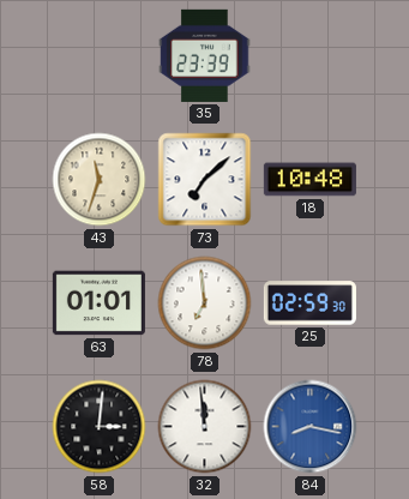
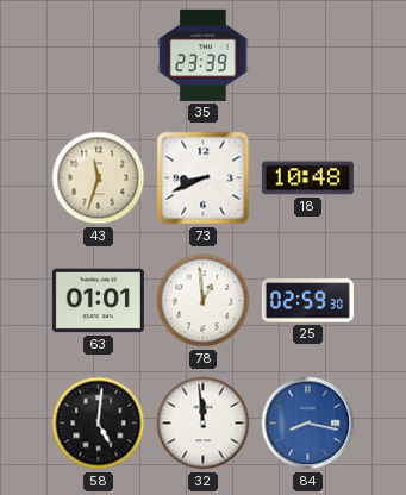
73: 7:08 -> 8:41
78: 6:59 -> 12:59
58: 3:01 -> 5:01
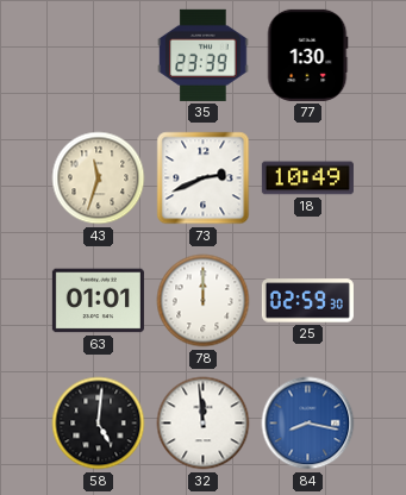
77: none -> 1:30
73: 8:41 -> 2:41
18: 10:48 -> 10:49
78: 12:59 -> 12:00
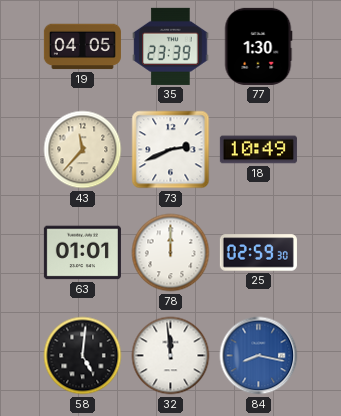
19: none -> 04:05
43: 11:33 -> 11:37
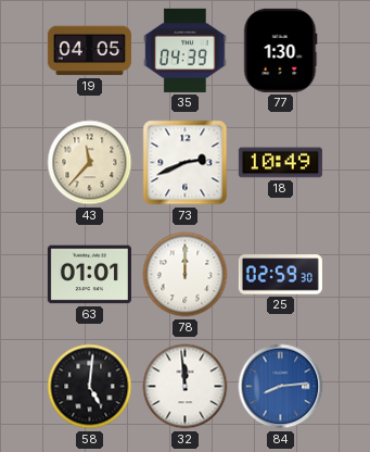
35: 23:39 -> 04:39
84: 8:17 -> 8:14
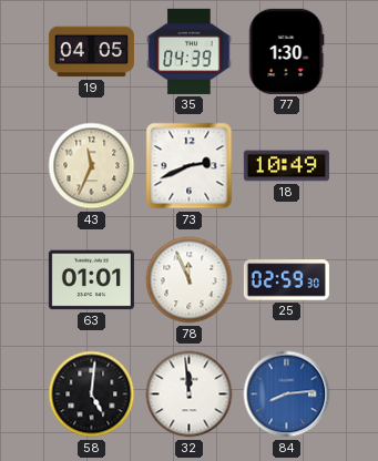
43: 11:37 -> 11:34
78: 12:00 -> 11:56
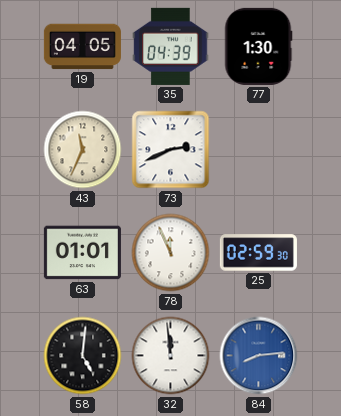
18: 10:49 -> none
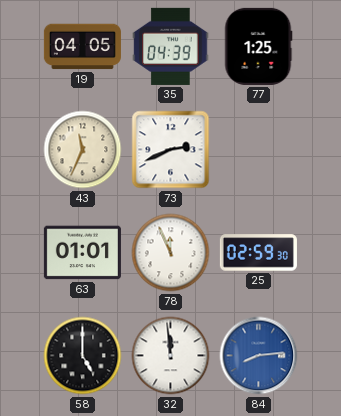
77: 1:30 -> 1:25
58: 5:01 -> 5:00
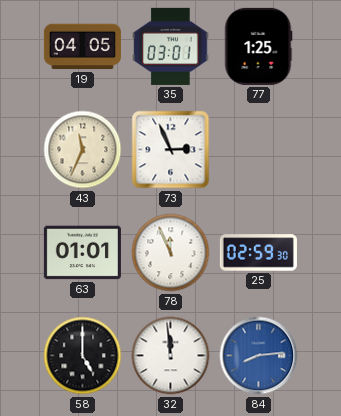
35: 04:39 -> 03:01
73: 2:41 -> 2:56
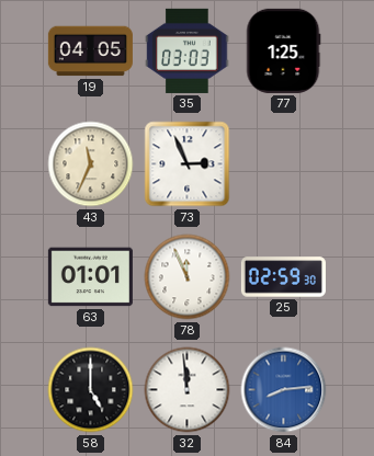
35: 03:01 -> 03:03
